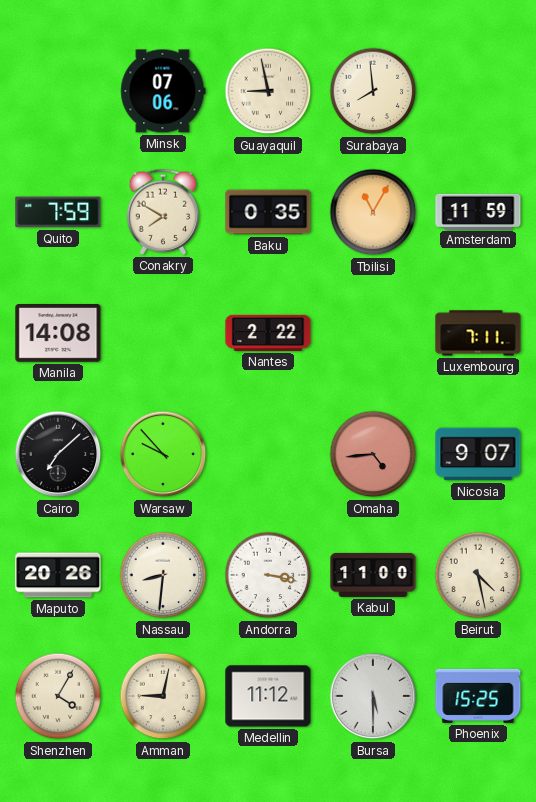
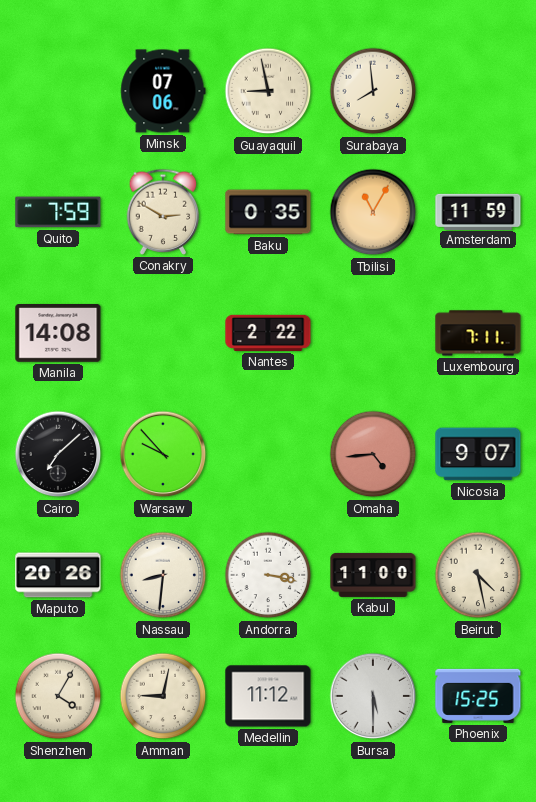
Conakry: 7:50 -> 2:50
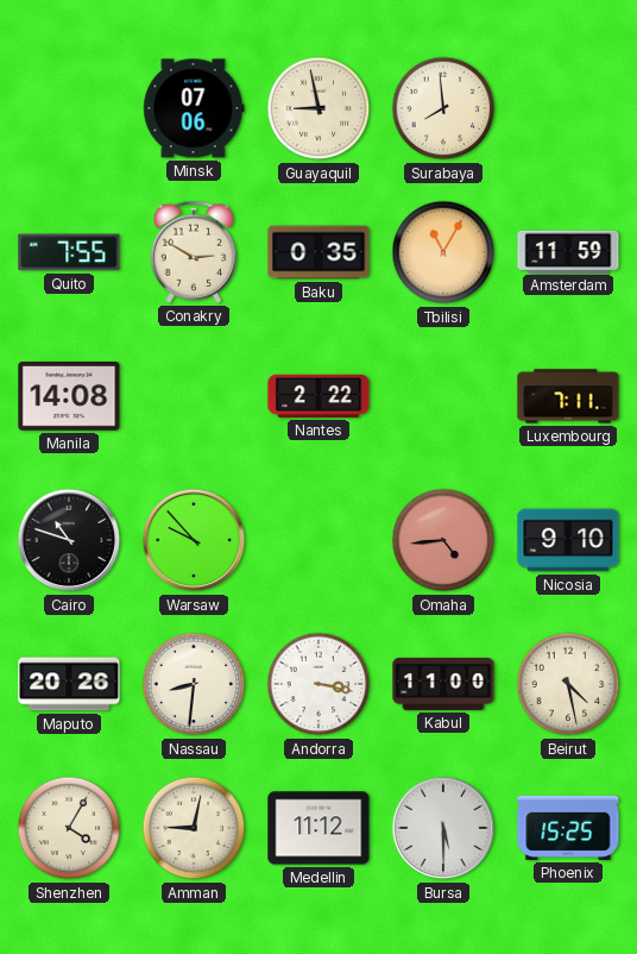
Quito: 7:59 -> 7:55
Cairo: 7:08 -> 10:48
Nicosia: 9:07 -> 9:10
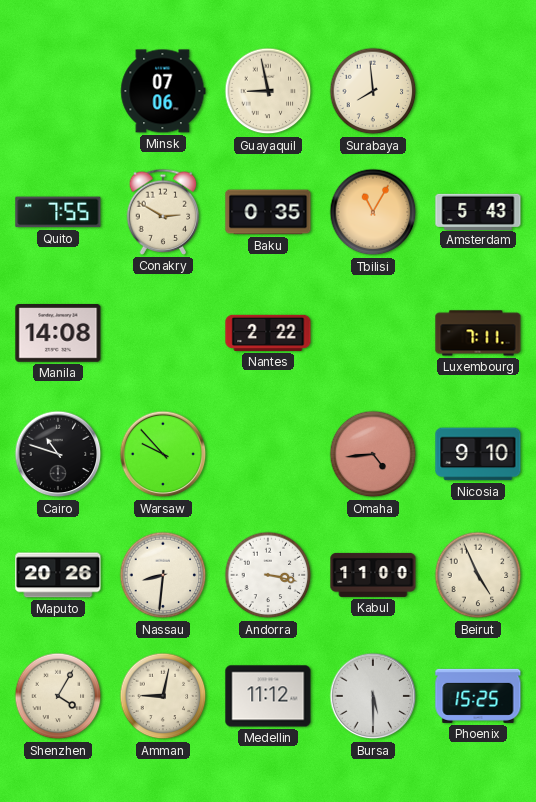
Amsterdam: 11:59 -> 5:43
Beirut: 4:28 -> 4:56
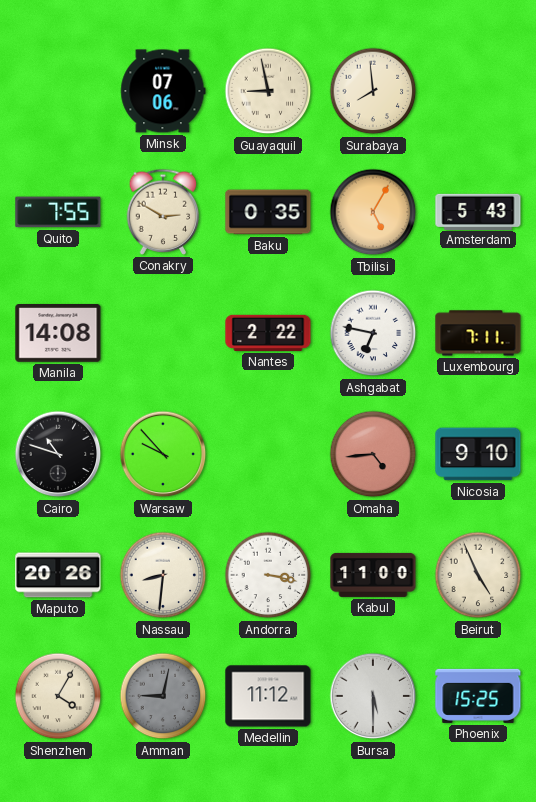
Tbilisi: 11:05 -> 5:05
Ashgabat: none -> 6:47
Amman dial: cream -> grey
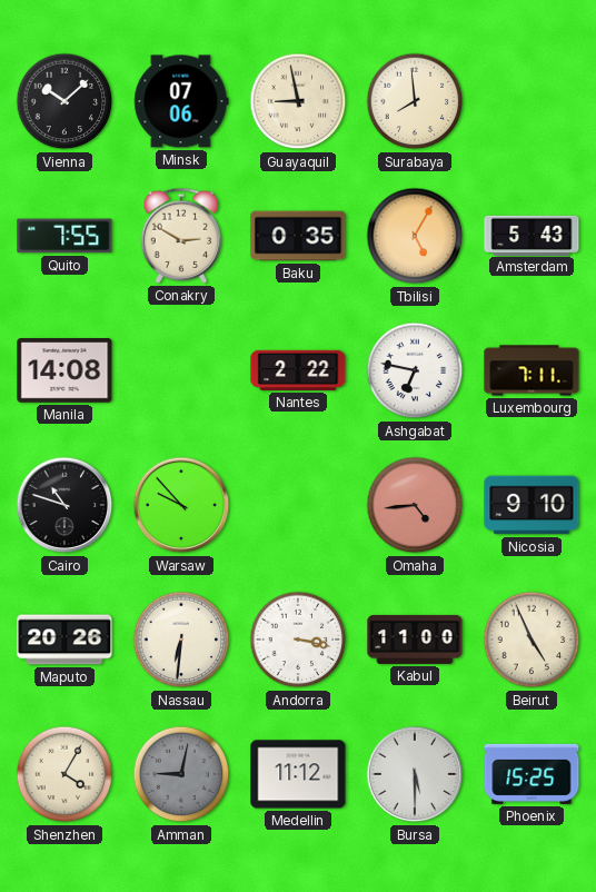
Vienna: none -> 10:08
Nassau: 8:31 -> 6:31
